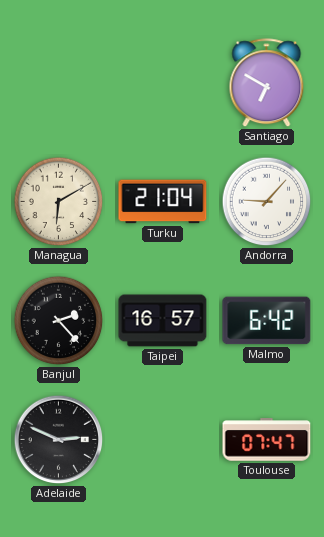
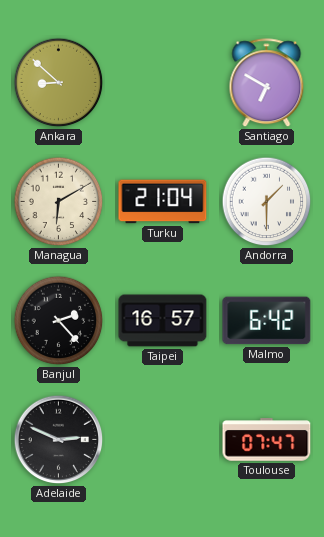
Ankara: none -> 8:52
Andorra: 9:07 -> 1:30
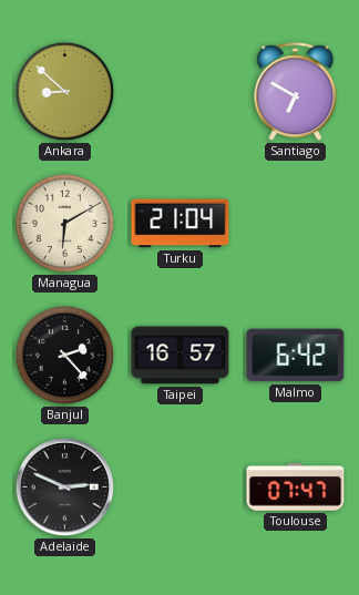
Andorra: 1:30 -> none
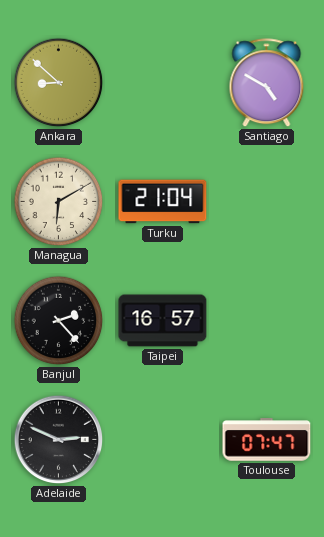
Santiago: 6:50 -> 4:50
Malmo: 6:42 -> none
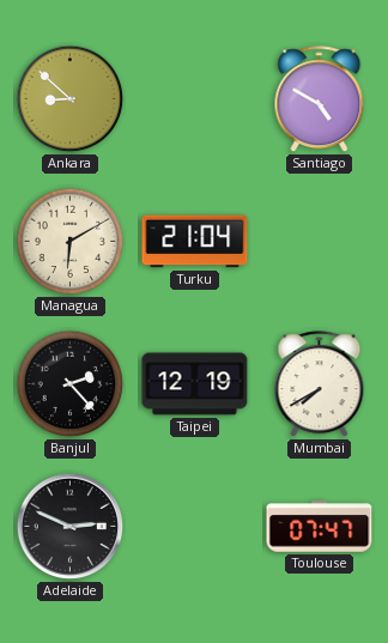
Taipei: 16:57 -> 12:19
Mumbai: none -> 7:40
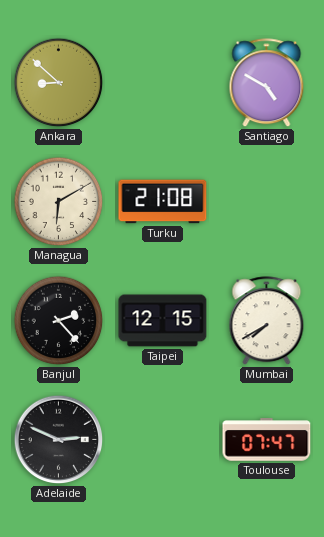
Turku: 21:04 -> 21:08
Taipei: 12:19 -> 12:15
